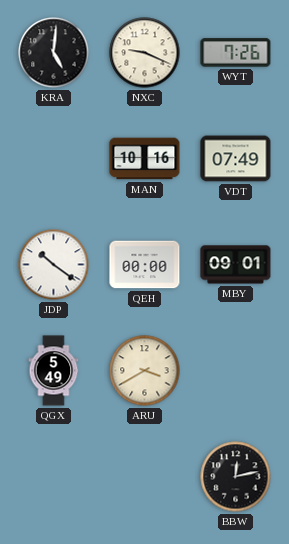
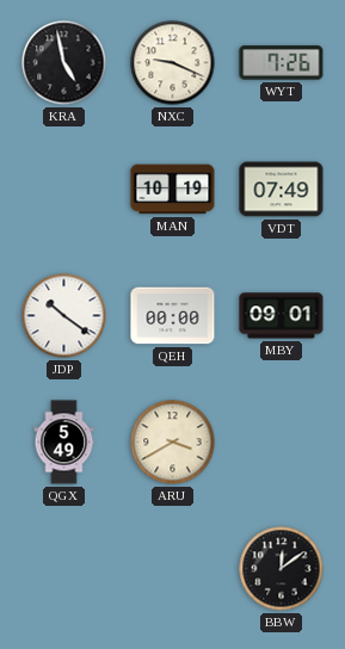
KRA: 5:01 -> 4:58
MAN: 10:16 -> 10:19
BBW: 12:13 -> 12:09
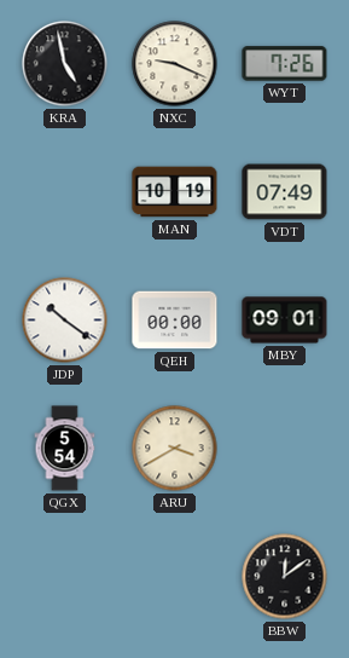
QGX: 5:49 -> 5:54
